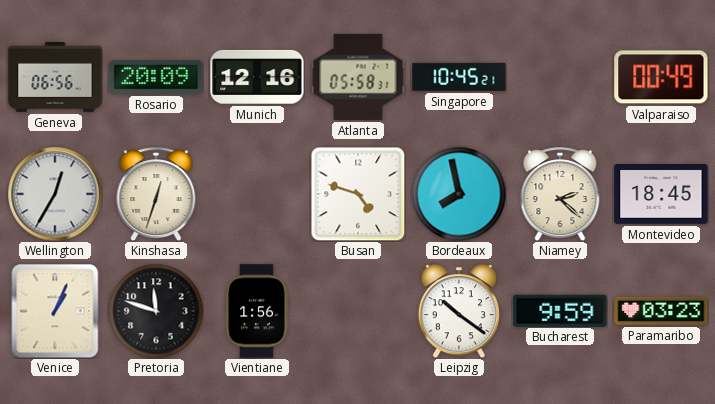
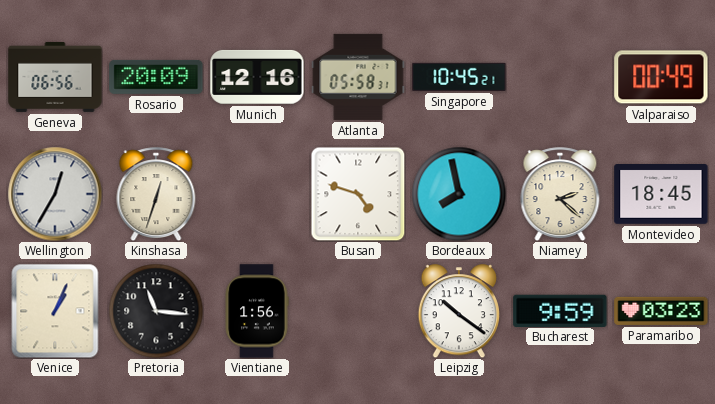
Pretoria: 11:48 -> 11:16
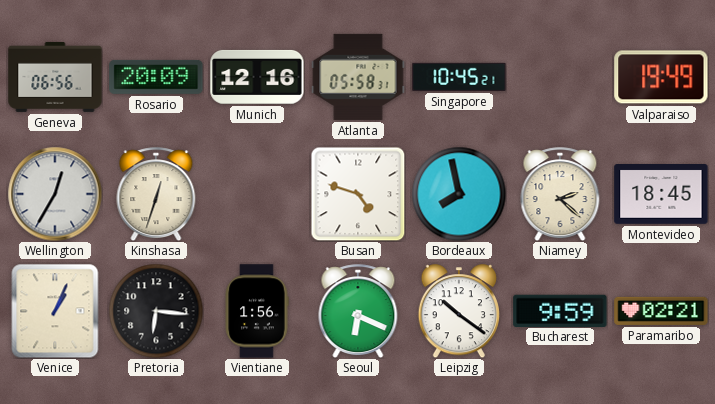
Valparaiso: 00:49 -> 19:49
Pretoria: 11:16 -> 6:16
Seoul: none -> 6:19
Paramaribo: 03:23 -> 02:21
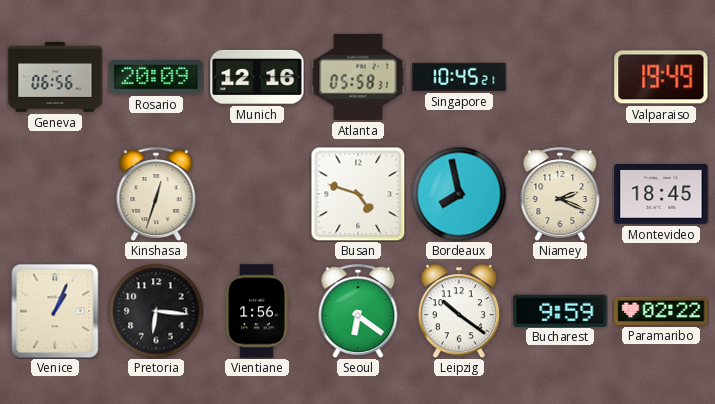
Wellington: 12:35 -> none
Niamey: 2:22 -> 2:19
Seoul: 6:19 -> 6:21
Paramaribo: 02:21 -> 02:22
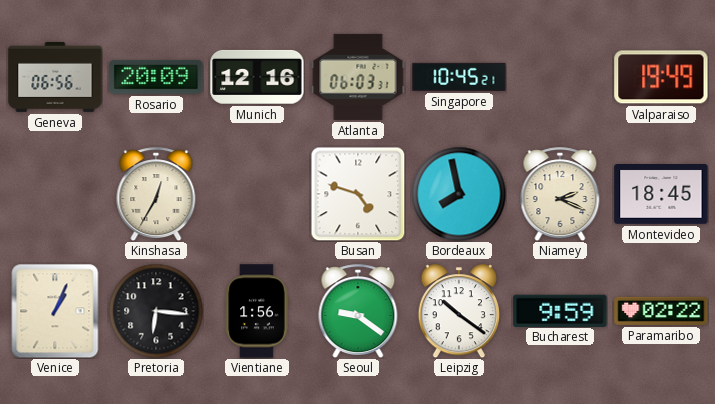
Atlanta: 05:58 -> 06:03
Kinshasa: 12:33 -> 12:35
Seoul: 6:21 -> 9:21
